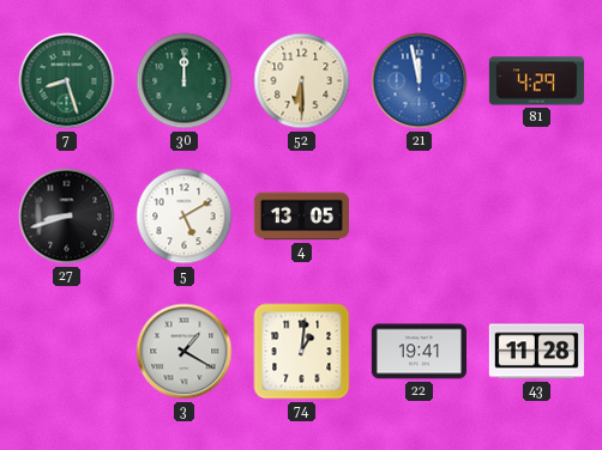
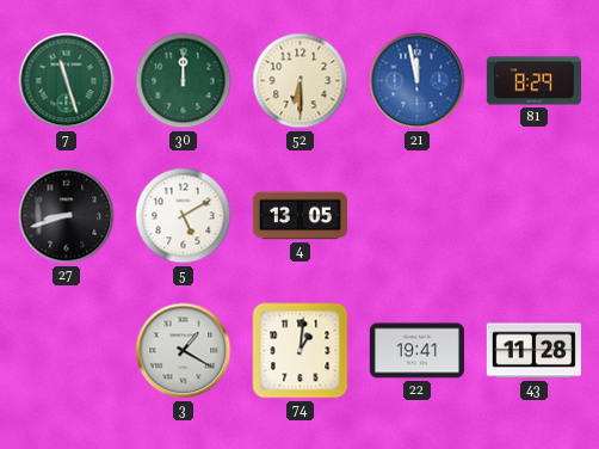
7: 8:27 -> 11:27
81: 4:29 -> 8:29
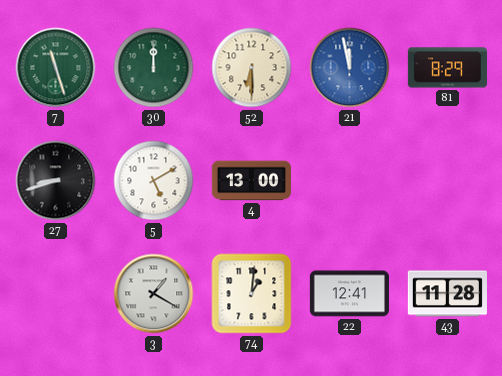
4: 13:05 -> 13:00
22: 19:41 -> 12:41
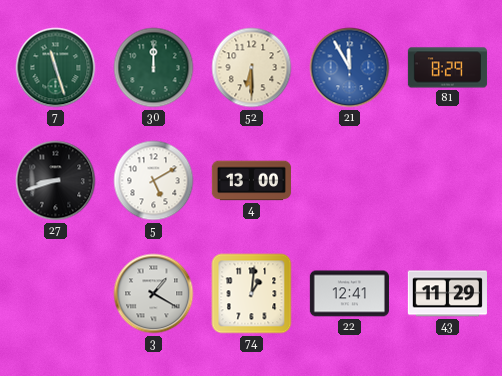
21: 11:58 -> 11:55
43: 11:28 -> 11:29
